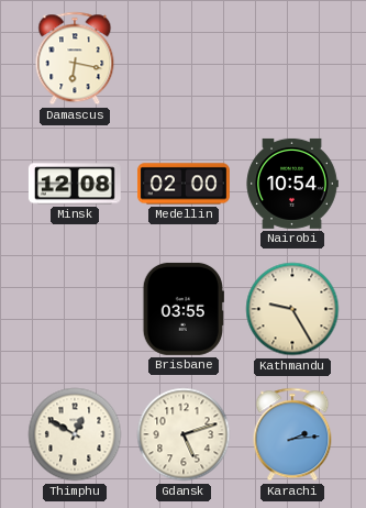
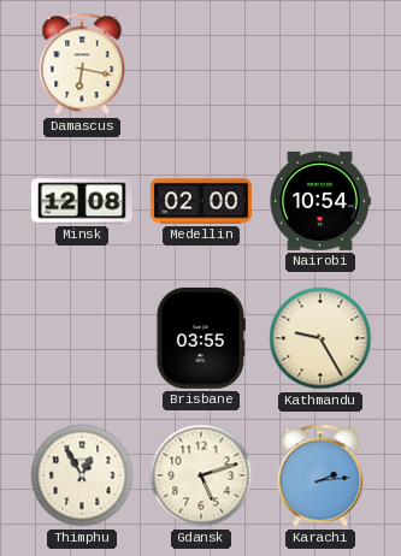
Thimphu: 12:50 -> 12:55
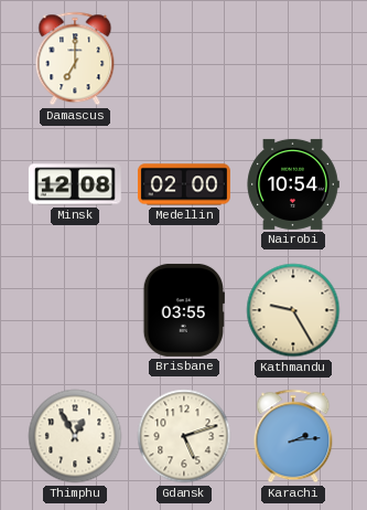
Damascus: 6:17 -> 7:00
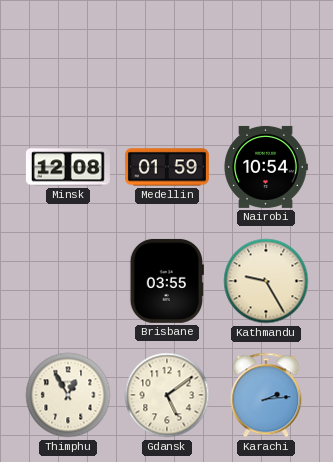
Damascus: 7:00 -> none
Medellin: 02:00 -> 01:59
Gdansk: 5:12 -> 5:09
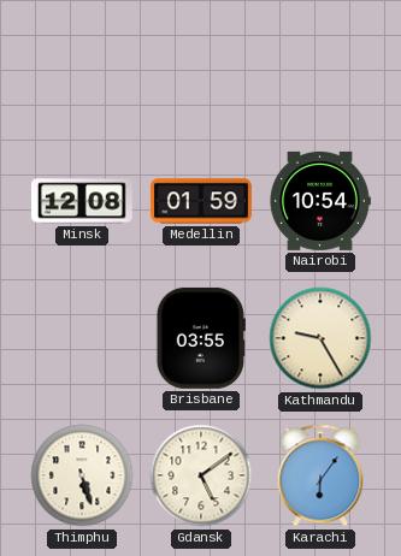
Thimphu: 12:55 -> 5:27
Karachi: 2:14 -> 6:06
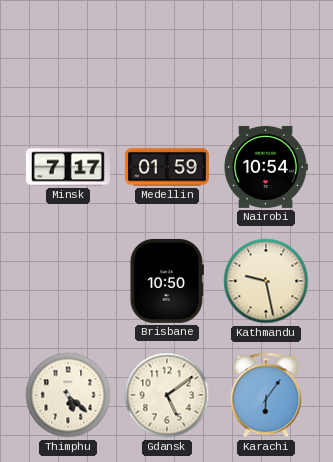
Minsk: 12:08 -> 7:17
Brisbane: 03:55 -> 10:50
Kathmandu: 9:25 -> 9:28
Thimphu: 5:27 -> 5:22
